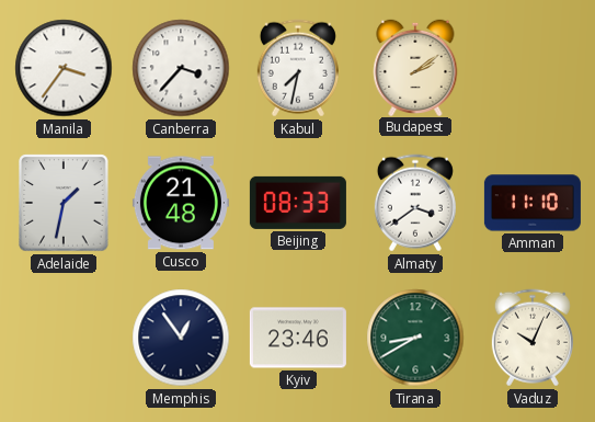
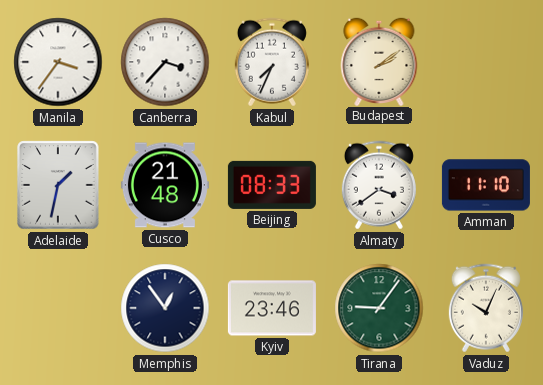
Kabul: 7:32 -> 7:34
Tirana: 8:40 -> 9:06
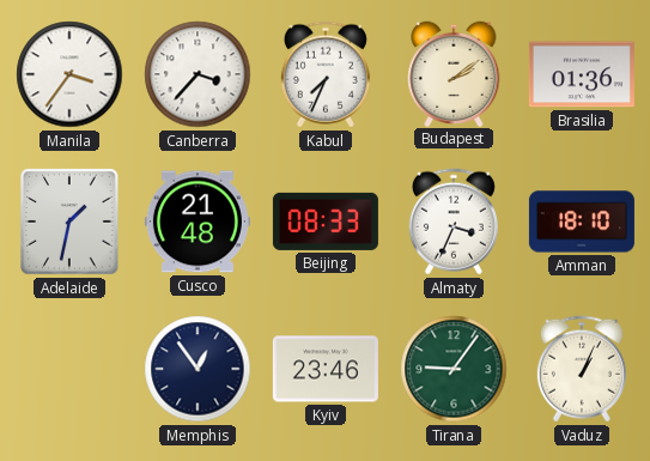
Brasilia: none -> 01:36
Almaty: 3:39 -> 3:34
Amman: 11:10 -> 18:10
Vaduz: 10:04 -> 1:04
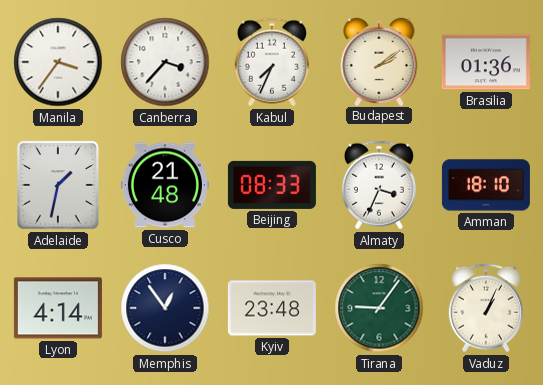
Lyon: none -> 4:14
Kyiv: 23:46 -> 23:48
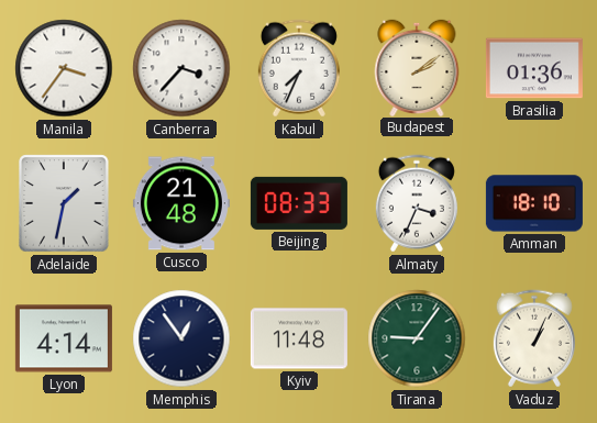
Kyiv: 23:48 -> 11:48
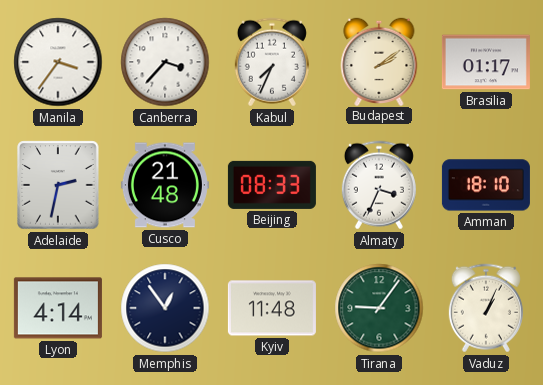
Brasilia: 01:36 -> 01:17
Adelaide: 1:32 -> 2:32
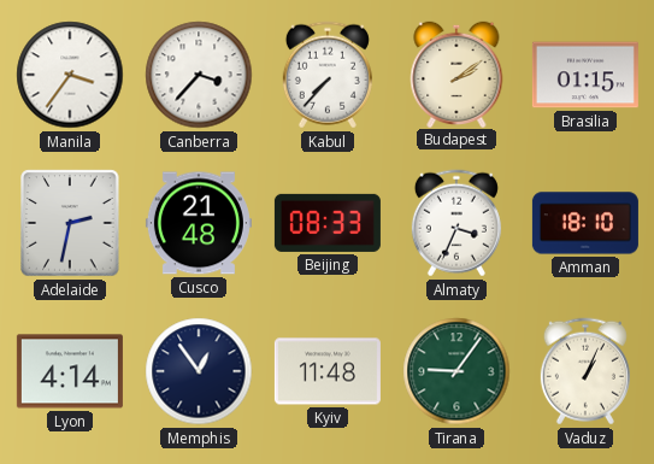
Kabul: 7:34 -> 7:37
Brasilia: 01:17 -> 01:15
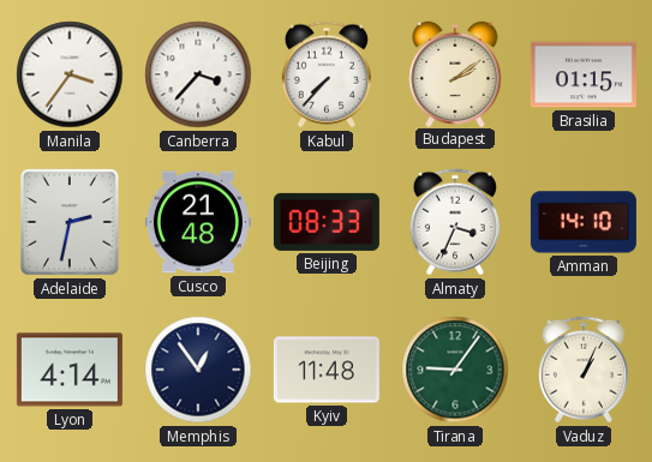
Amman: 18:10 -> 14:10
